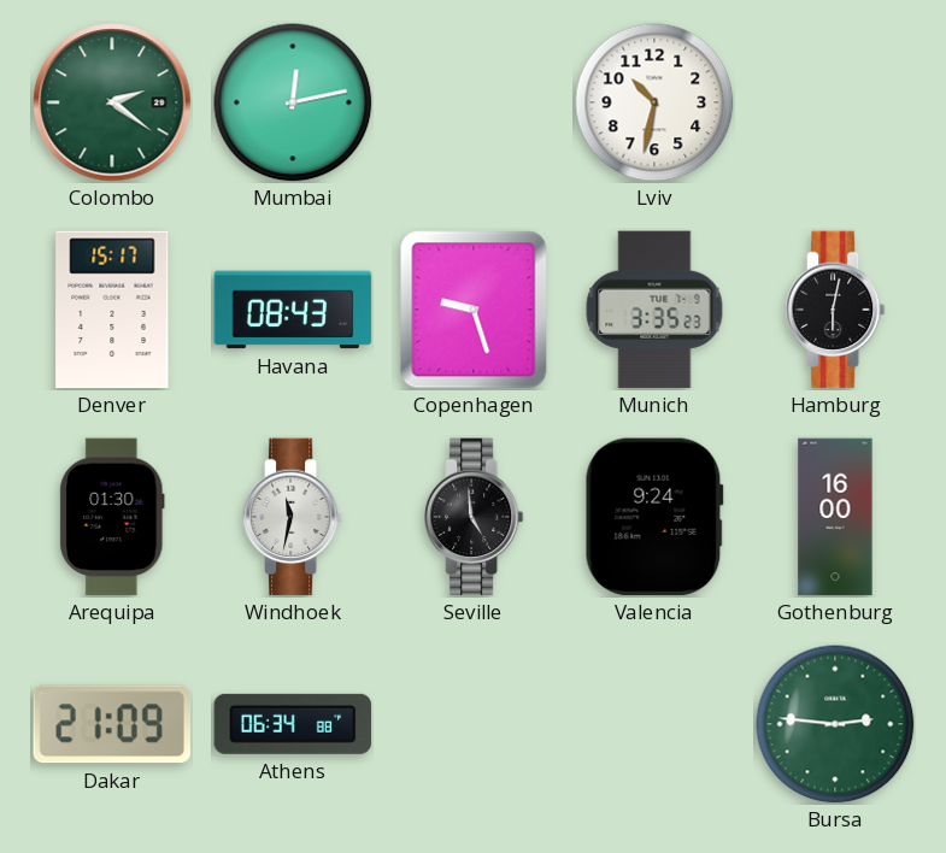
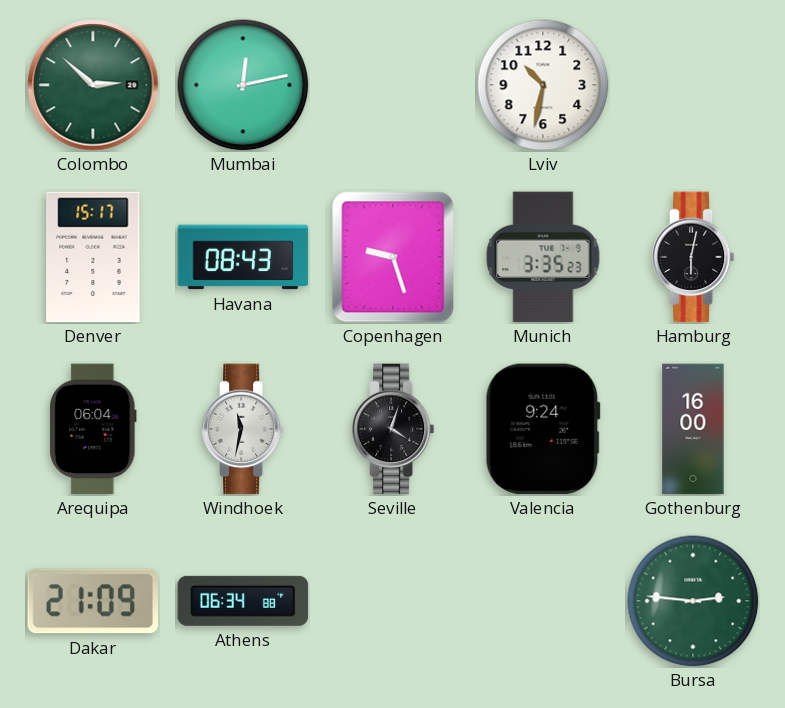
Colombo: 2:21 -> 2:52
Arequipa: 01:30 -> 06:04
Seville: 4:59 -> 4:03
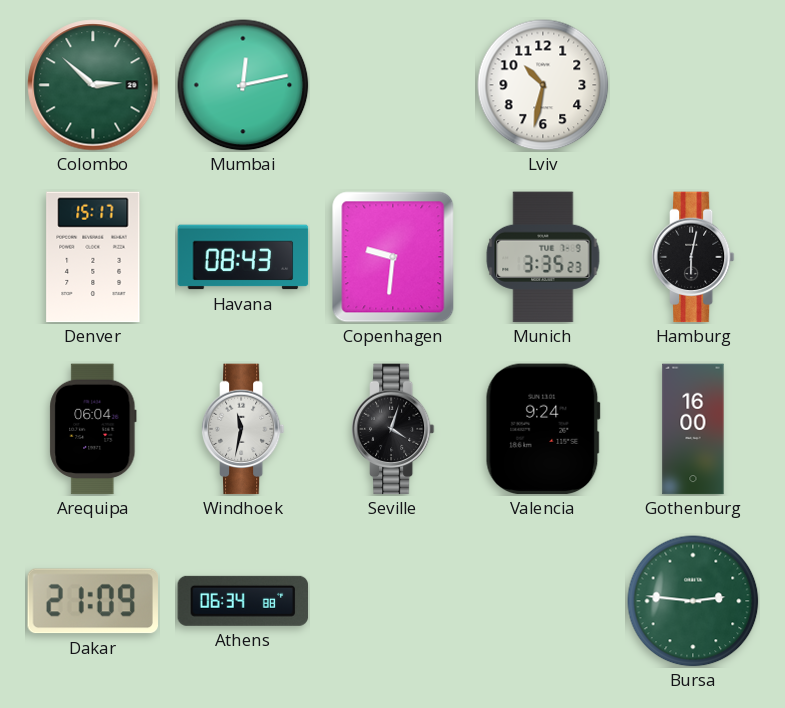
Copenhagen: 9:27 -> 9:31
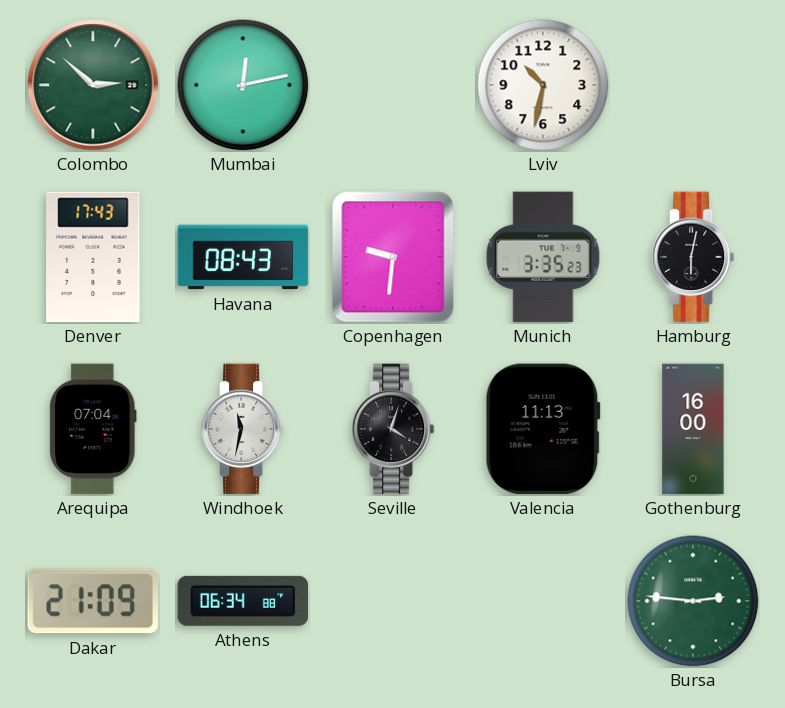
Denver: 15:17 -> 17:43
Arequipa: 06:04 -> 07:04
Valencia: 9:24 -> 11:13
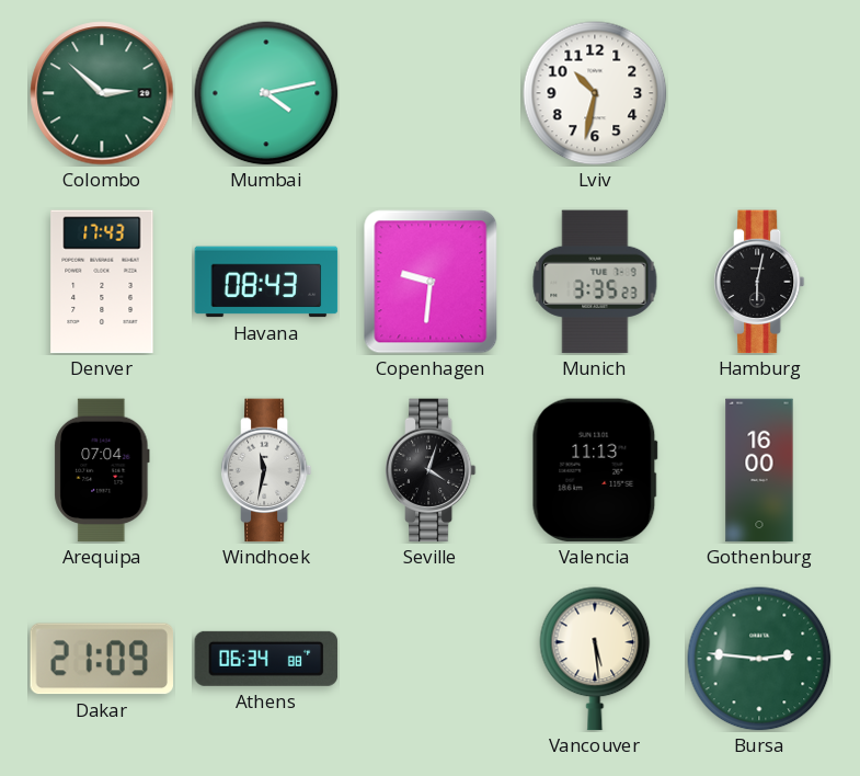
Mumbai: 12:13 -> 4:13
Vancouver: none -> 5:29
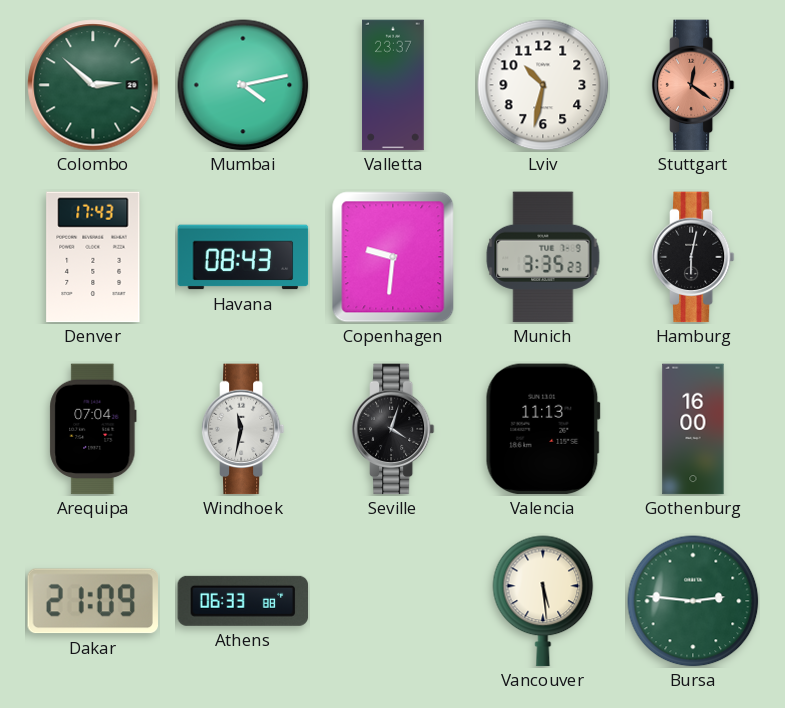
Valletta: none -> 23:37
Stuttgart: none -> 12:21
Athens: 06:34 -> 06:33
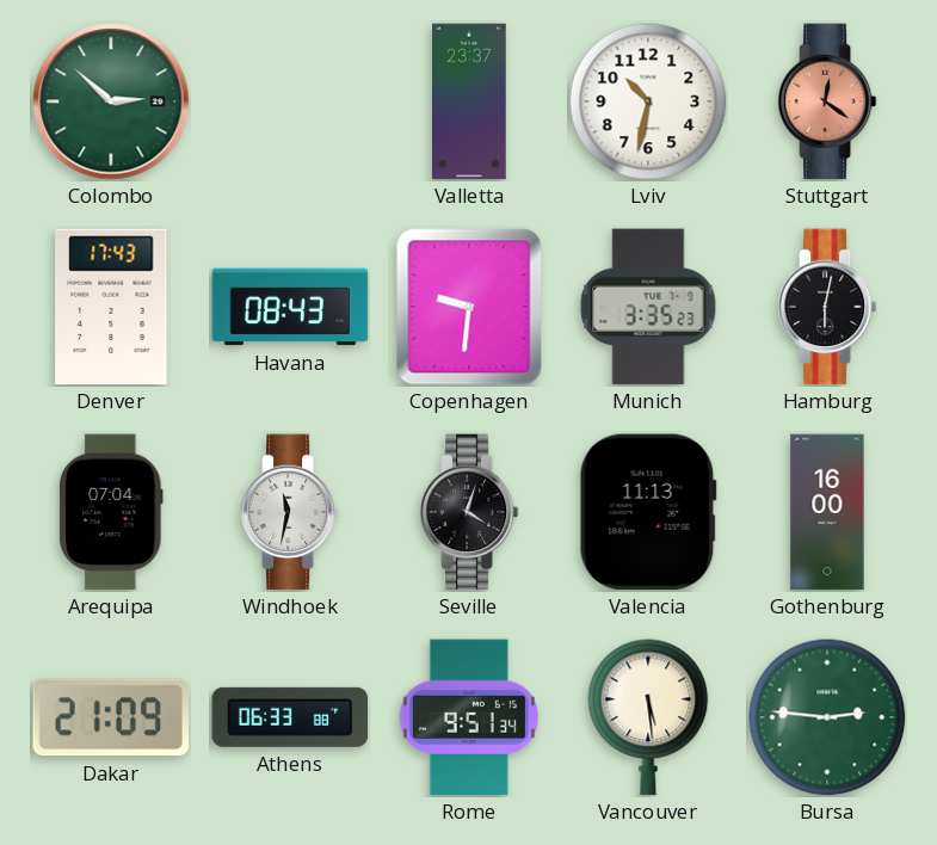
Mumbai: 4:13 -> none
Rome: none -> 9:51
